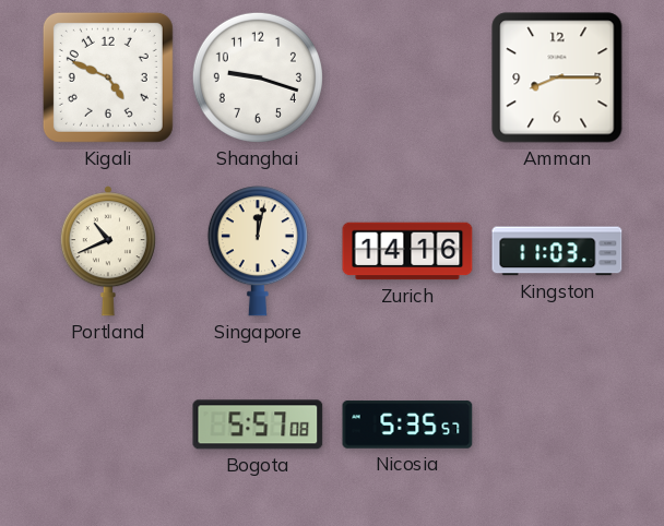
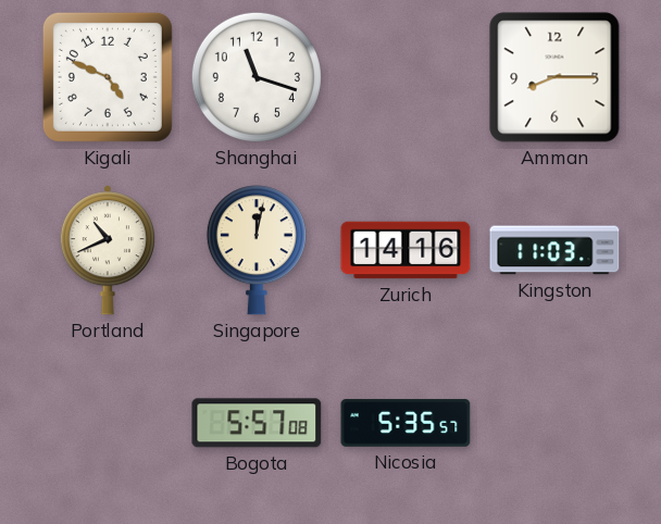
Shanghai: 9:18 -> 11:18
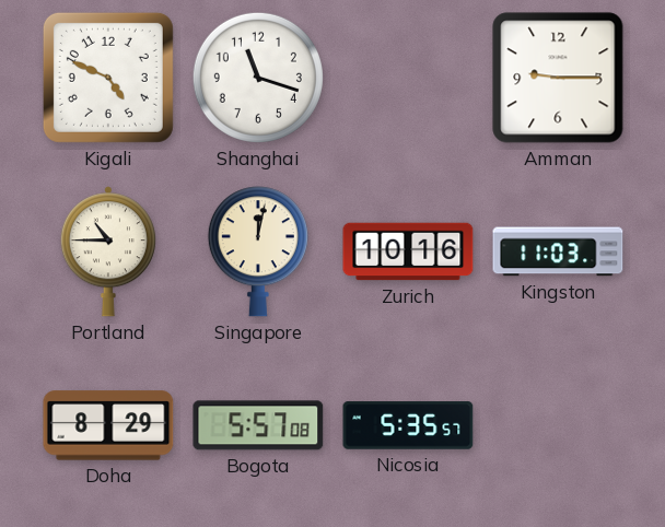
Amman: 8:15 -> 9:15
Portland: 10:41 -> 10:45
Zurich: 14:16 -> 10:16
Doha: none -> 8:29
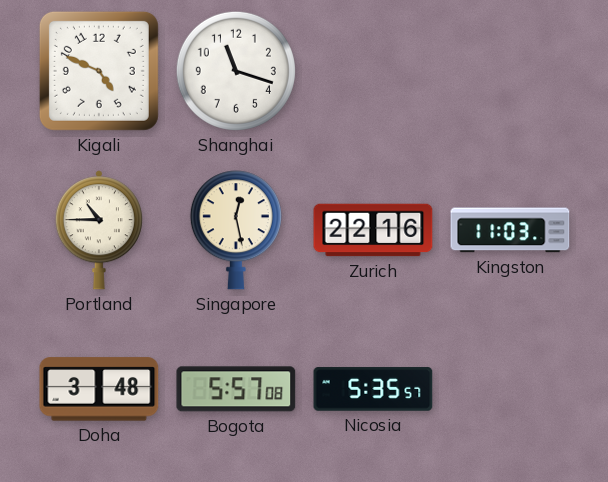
Amman: 9:15 -> none
Singapore: 12:02 -> 12:28
Zurich: 10:16 -> 22:16
Doha: 8:29 -> 3:48
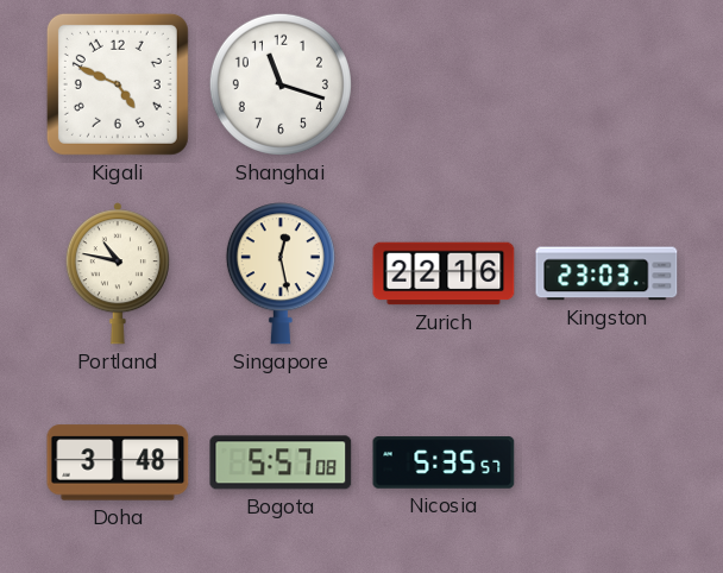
Portland: 10:45 -> 10:47
Kingston: 11:03 -> 23:03
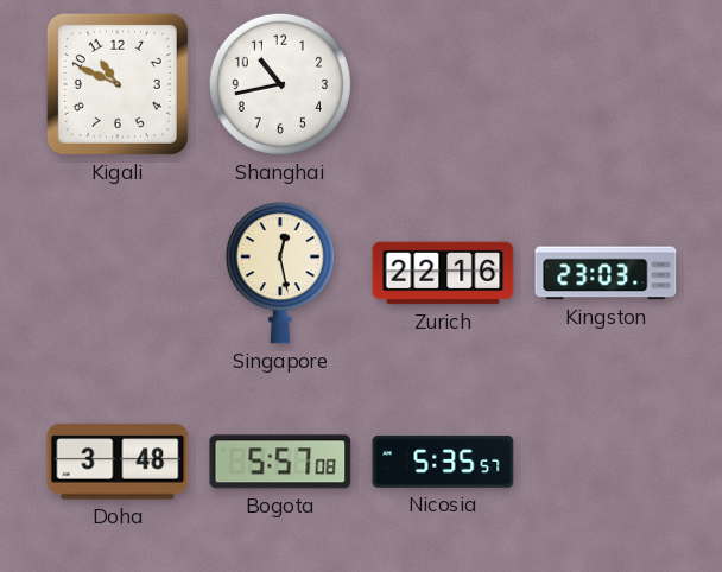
Kigali: 4:49 -> 10:49
Shanghai: 11:18 -> 10:43
Portland: 10:47 -> none
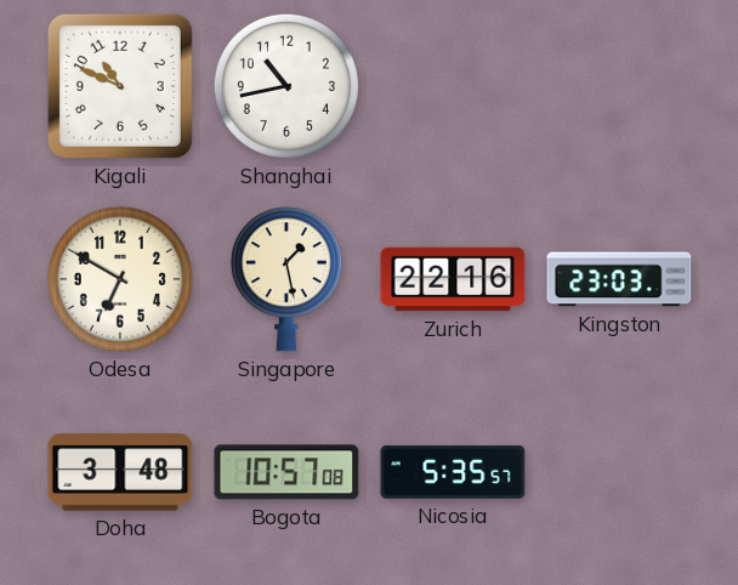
Odesa: none -> 6:50
Singapore: 12:28 -> 1:28
Bogota: 5:57 -> 10:57
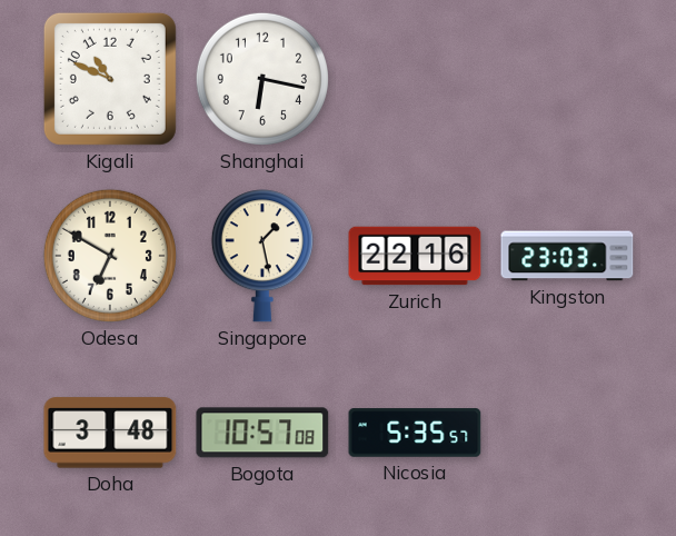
Shanghai: 10:43 -> 6:17
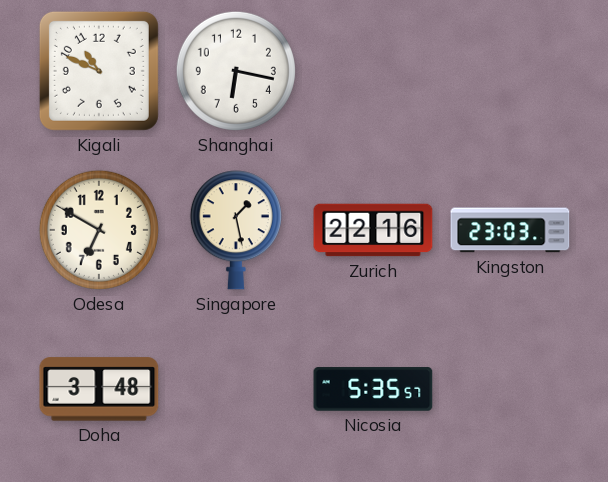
Bogota: 10:57 -> none
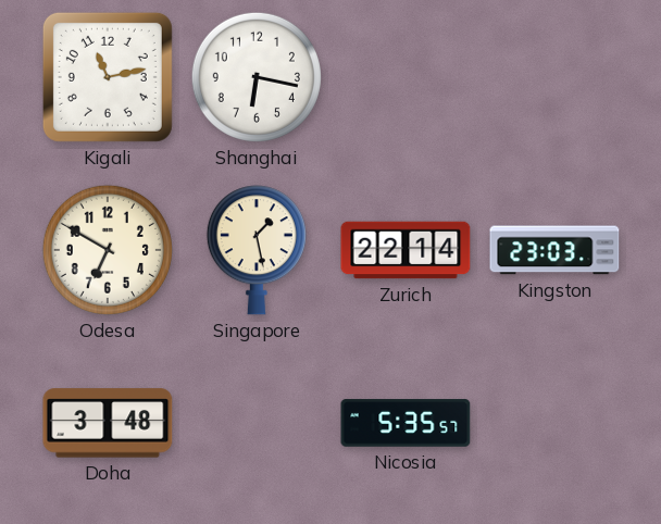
Kigali: 10:49 -> 11:13
Zurich: 22:16 -> 22:14
